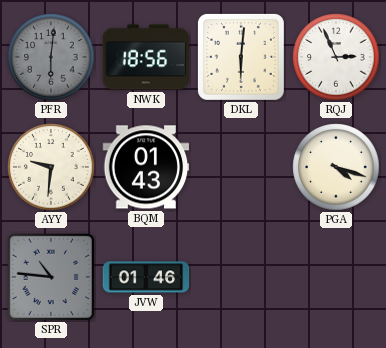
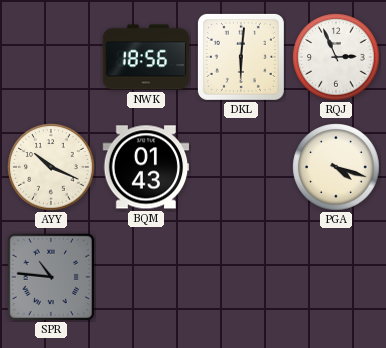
PFR: 6:01 -> none
AYY: 9:31 -> 10:19
JVW: 01:46 -> none
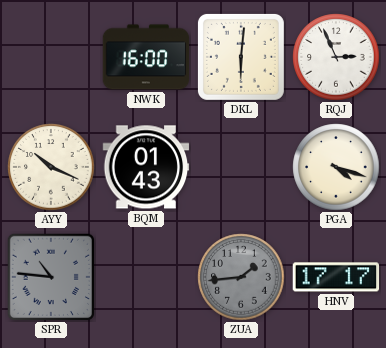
NWK: 18:56 -> 16:00
ZUA: none -> 1:44
HNV: none -> 17:17
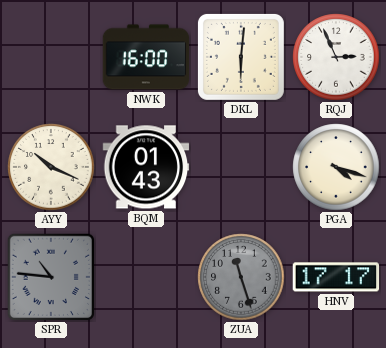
ZUA: 1:44 -> 11:27
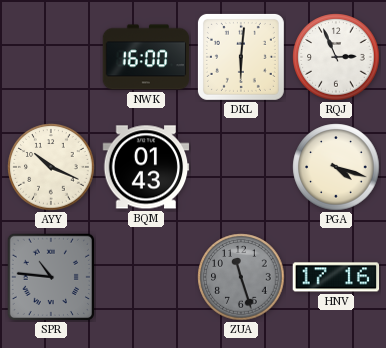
HNV: 17:17 -> 17:16
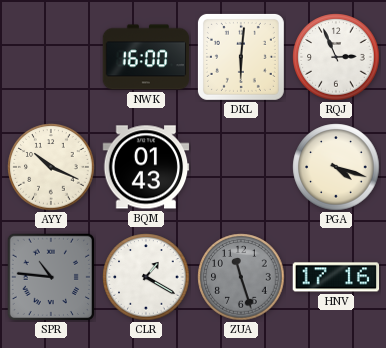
CLR: none -> 1:20
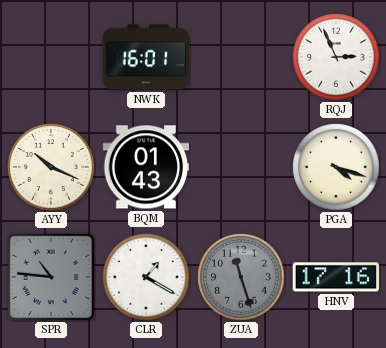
NWK: 16:00 -> 16:01
DKL: 6:01 -> none
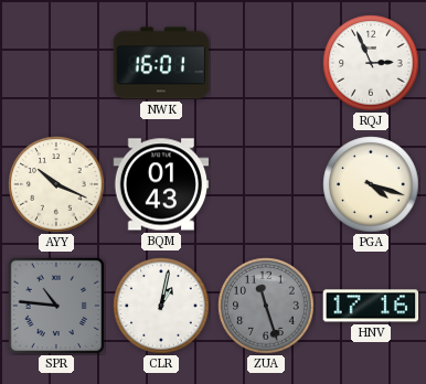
CLR: 1:20 -> 1:02
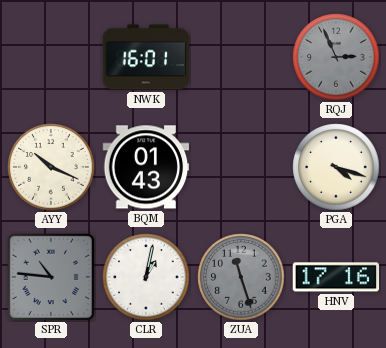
RQJ dial: white -> grey
